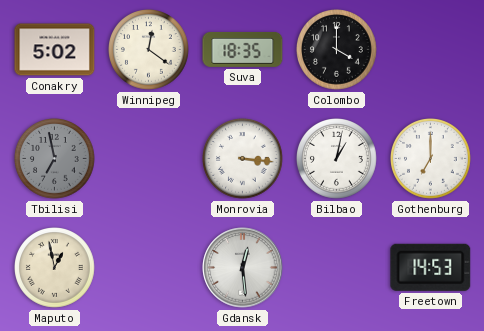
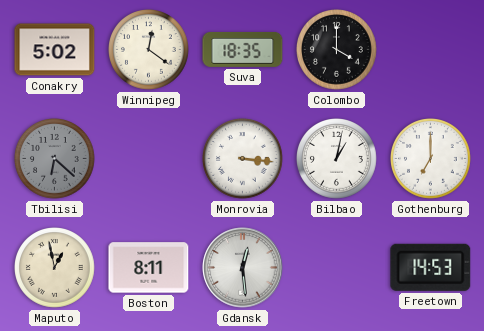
Tbilisi: 6:58 -> 6:22
Boston: none -> 8:11
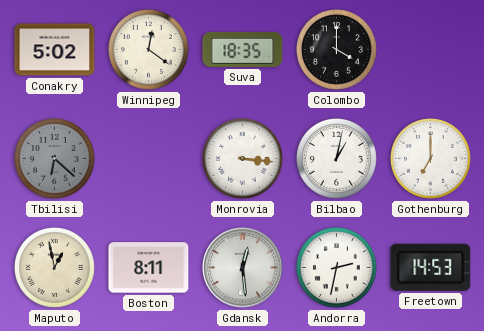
Andorra: none -> 2:32
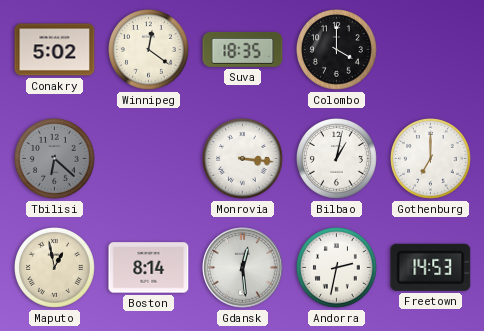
Boston: 8:11 -> 8:14
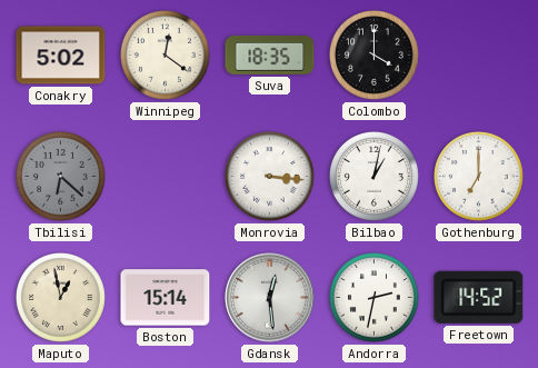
Boston: 8:14 -> 15:14
Freetown: 14:53 -> 14:52
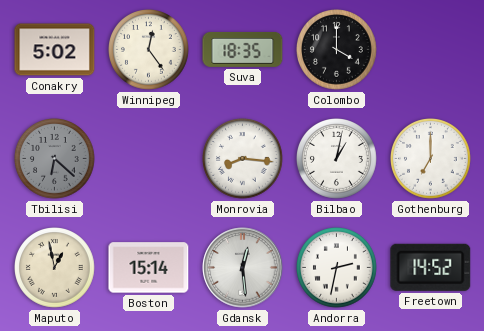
Winnipeg: 12:21 -> 12:24
Monrovia: 3:16 -> 8:16
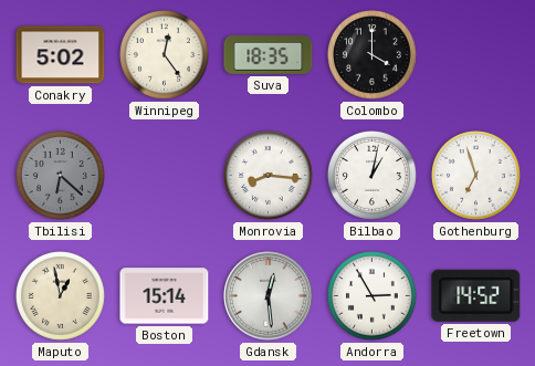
Gothenburg: 7:00 -> 6:57
Andorra: 2:32 -> 2:55
